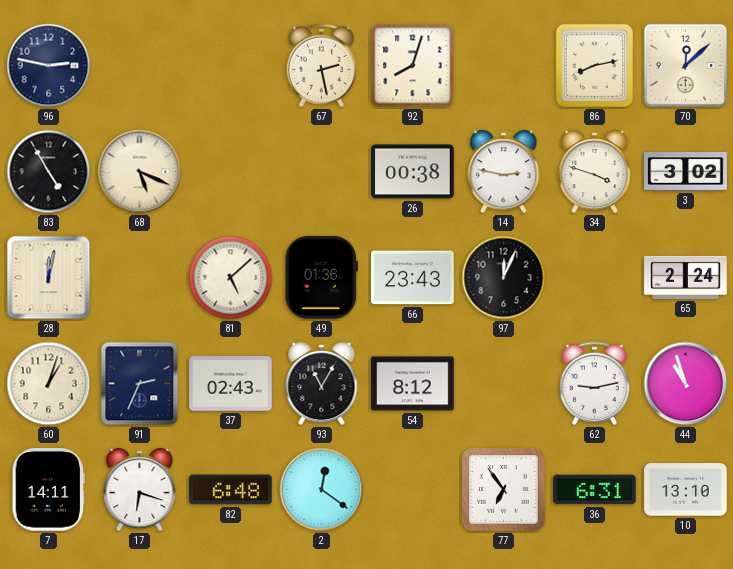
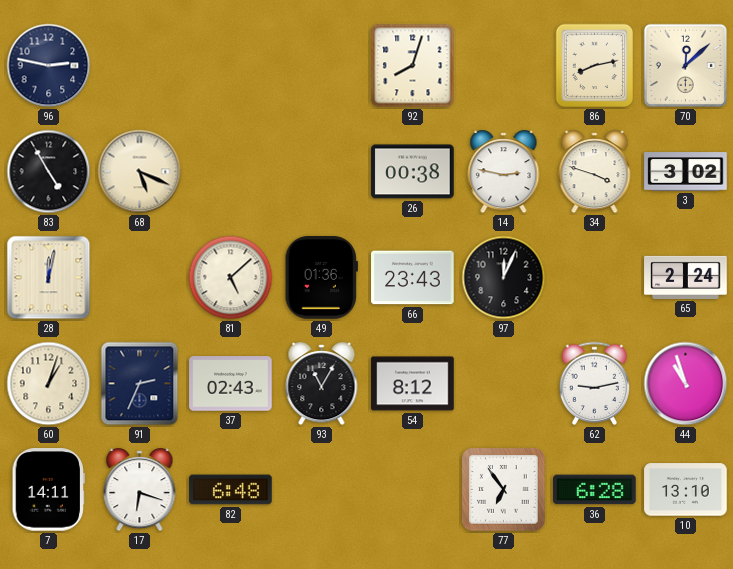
67: 2:28 -> none
2: 12:21 -> none
36: 6:31 -> 6:28
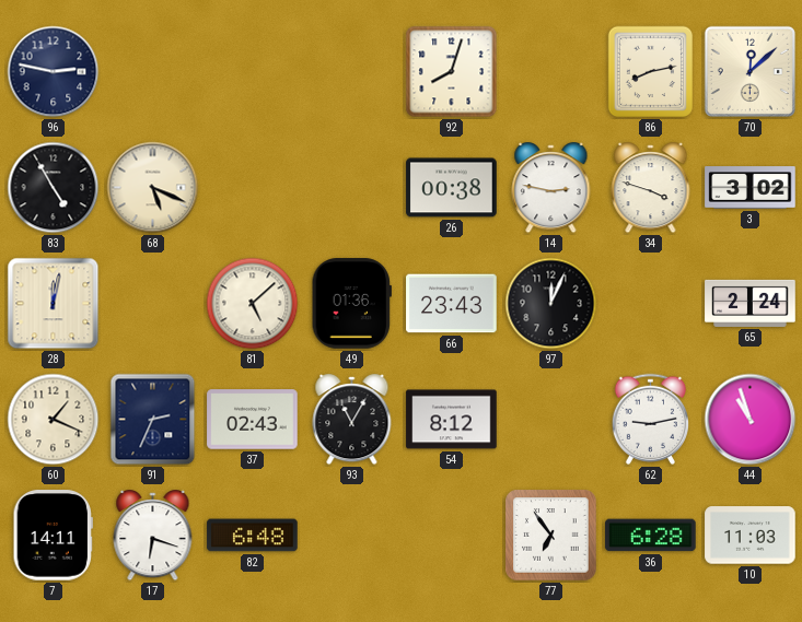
60: 1:03 -> 1:19
10: 13:10 -> 11:03
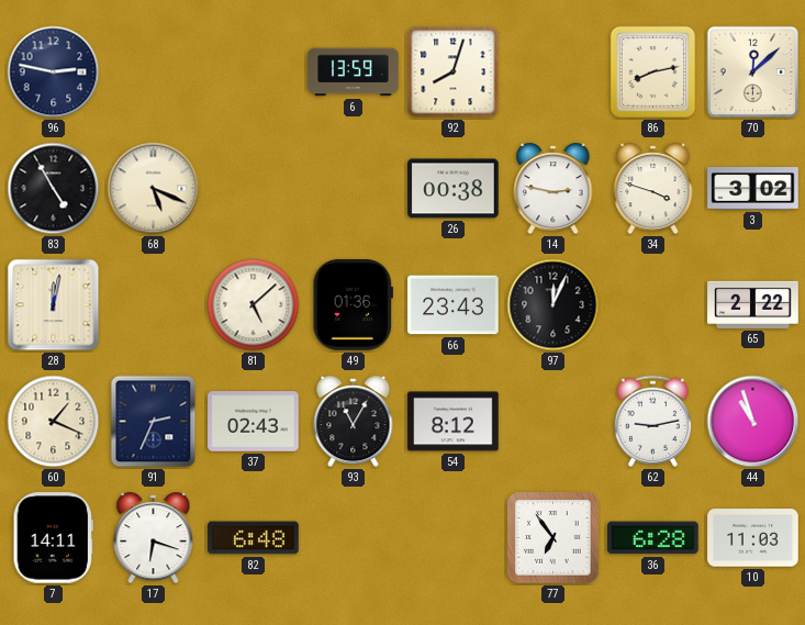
6: none -> 13:59
65: 2:24 -> 2:22
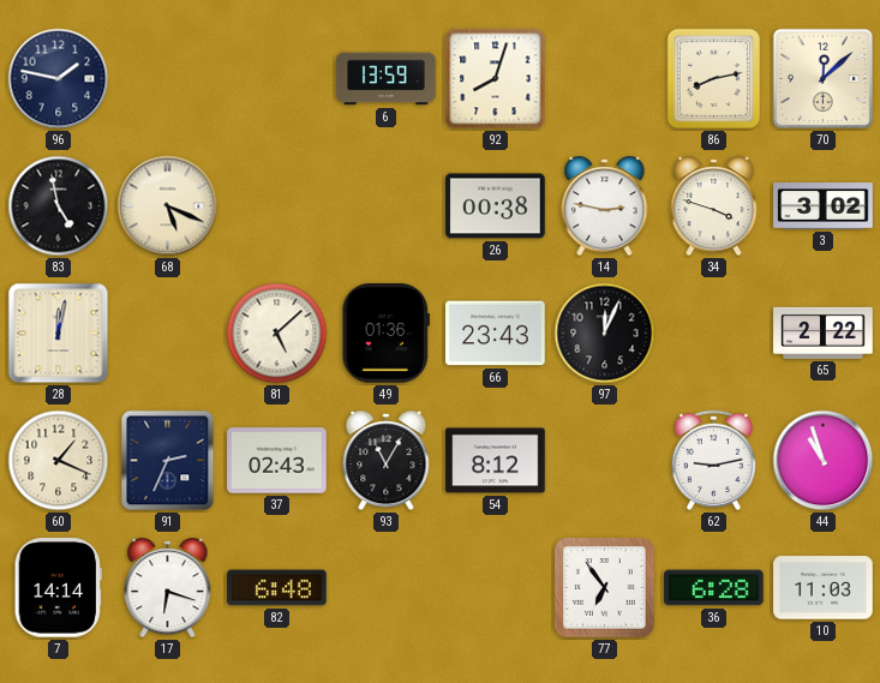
96: 2:47 -> 1:47
83: 4:55 -> 4:58
7: 14:11 -> 14:14
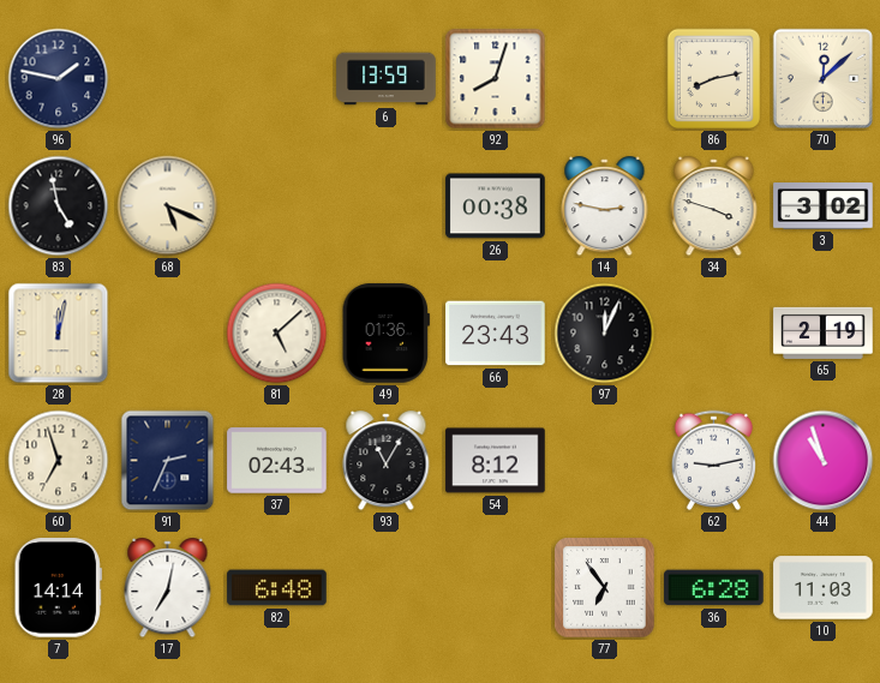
65: 2:22 -> 2:19
60: 1:19 -> 6:57
17: 6:18 -> 7:02
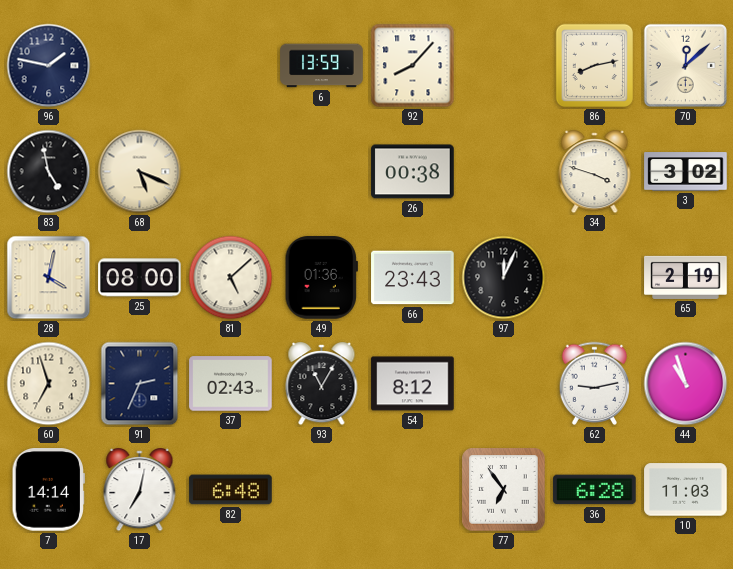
92: 8:03 -> 8:07
14: 2:47 -> none
28: 12:02 -> 4:02
25: none -> 08:00
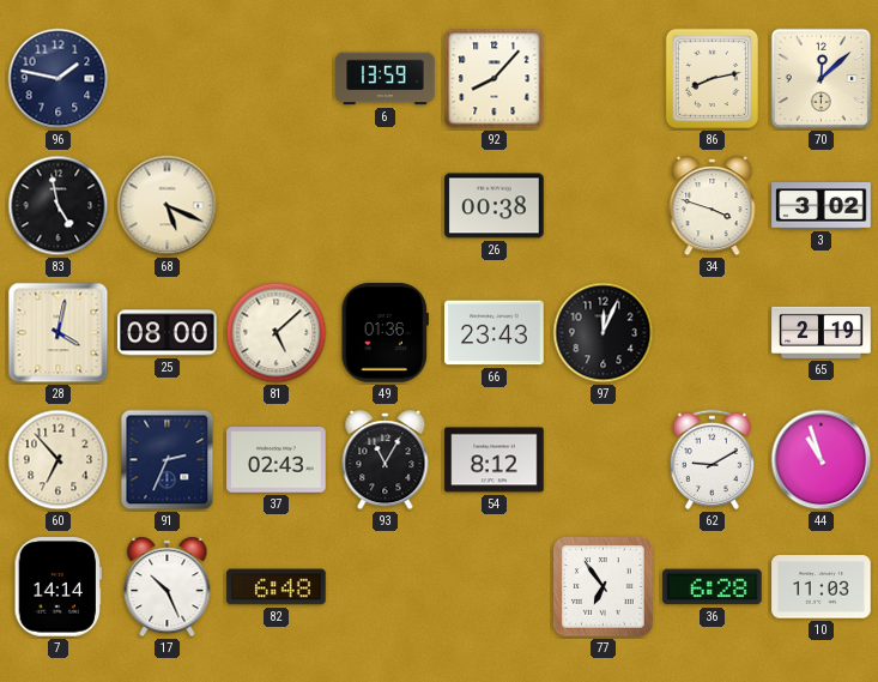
60: 6:57 -> 6:53
62: 9:13 -> 9:10
17: 7:02 -> 10:26
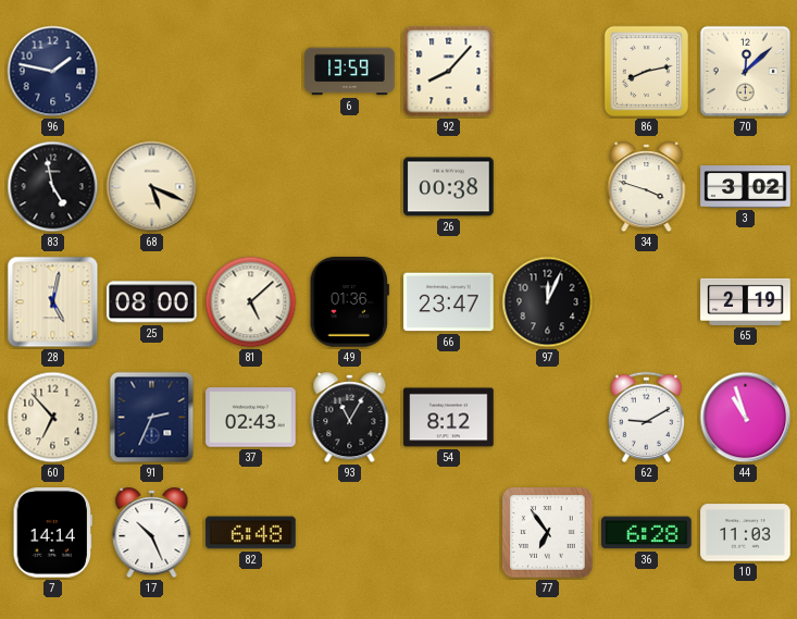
28: 4:02 -> 5:02
66: 23:43 -> 23:47
